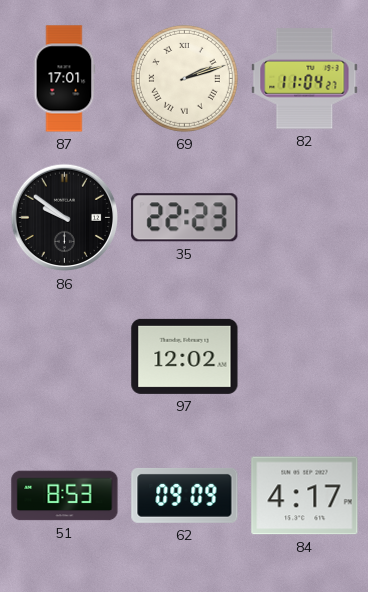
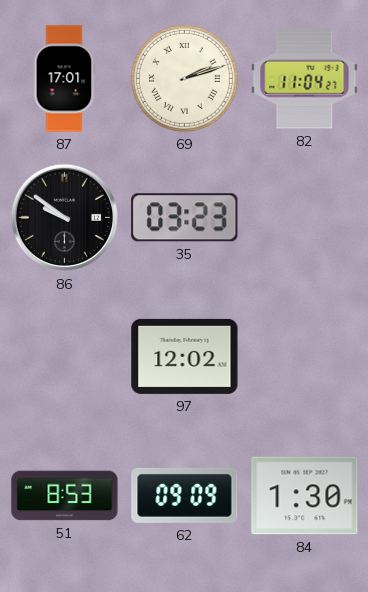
35: 22:23 -> 03:23
84: 4:17 -> 1:30
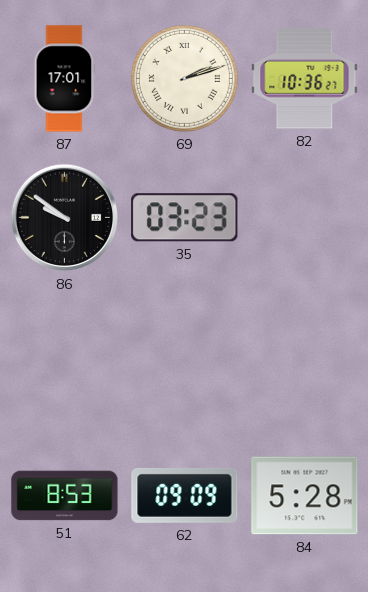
82: 11:04 -> 10:36
97: 12:02 -> none
84: 1:30 -> 5:28
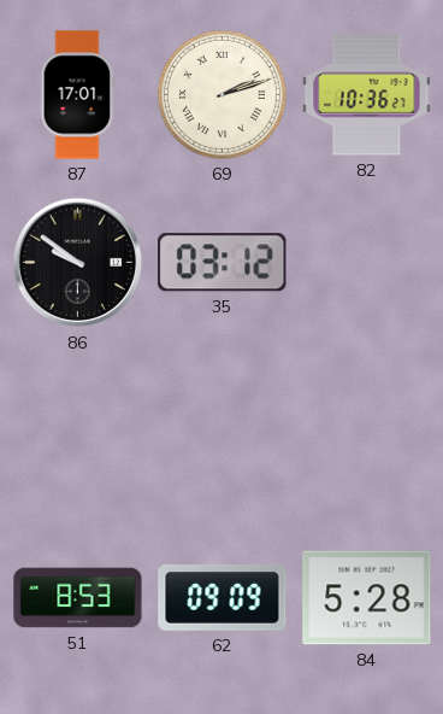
35: 03:23 -> 03:12
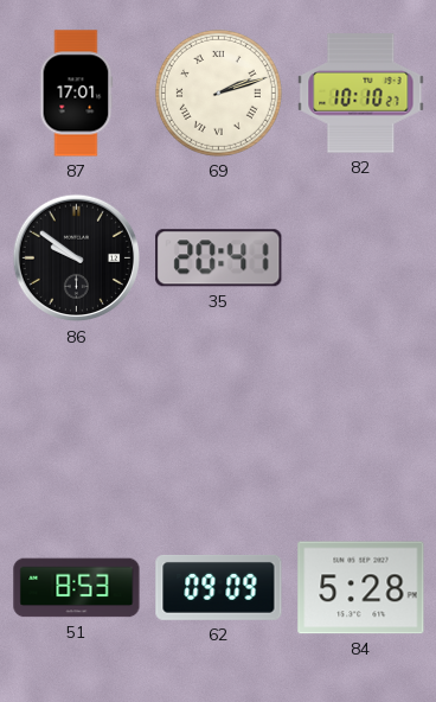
82: 10:36 -> 10:10
35: 03:12 -> 20:41
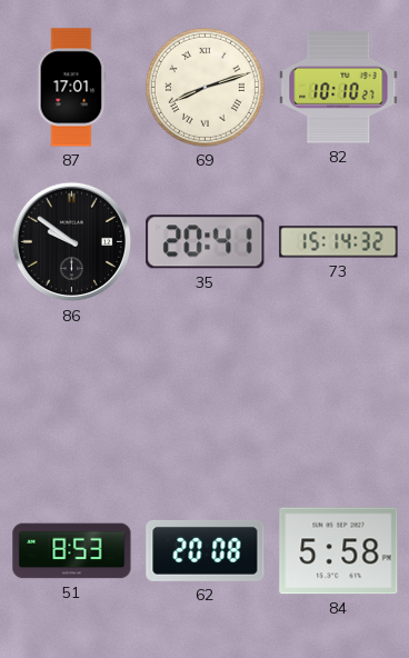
69: 2:12 -> 8:12
73: none -> 15:14
62: 09:09 -> 20:08
84: 5:28 -> 5:58
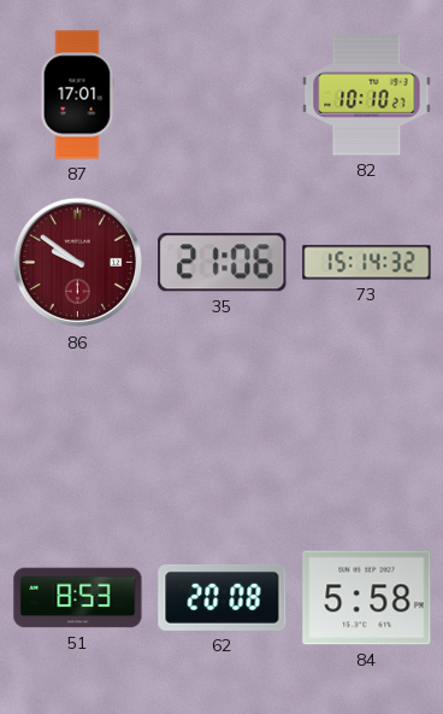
69: 8:12 -> none
86 dial: black -> burgundy
35: 20:41 -> 21:06
